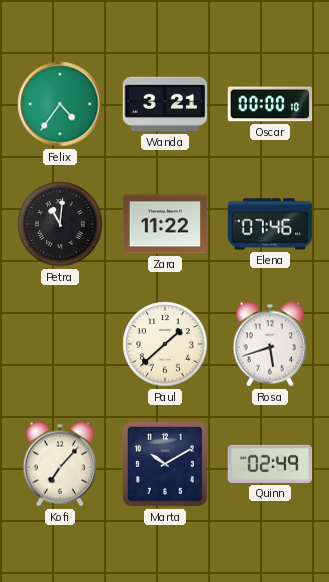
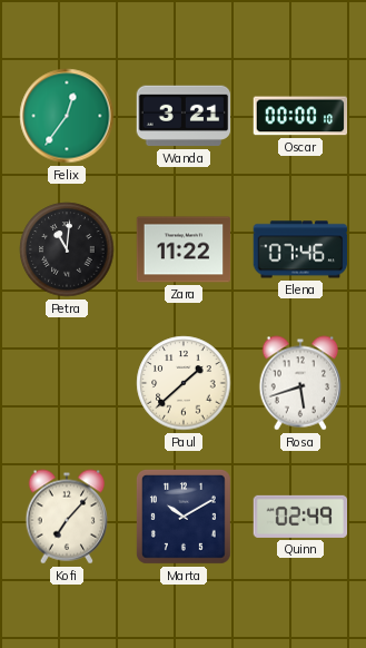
Felix: 4:36 -> 12:36
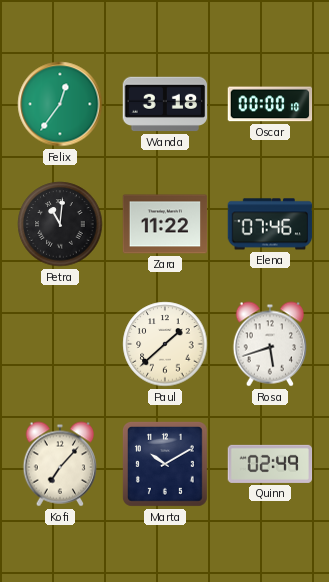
Wanda: 3:21 -> 3:18
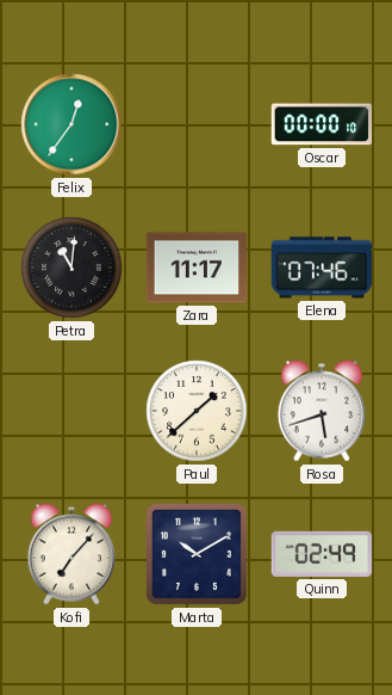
Wanda: 3:18 -> none
Zara: 11:22 -> 11:17
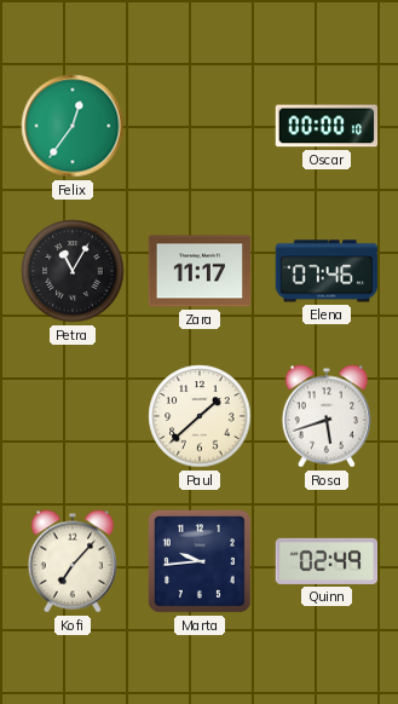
Petra: 11:01 -> 11:05
Marta: 10:10 -> 9:44
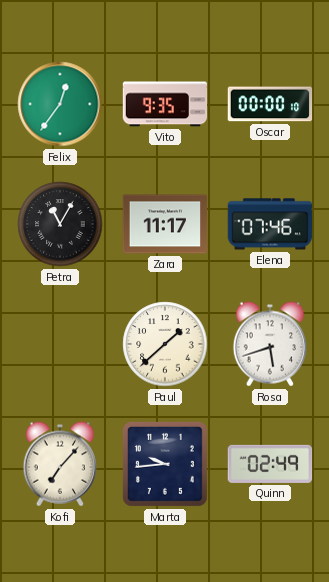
Vito: none -> 9:35
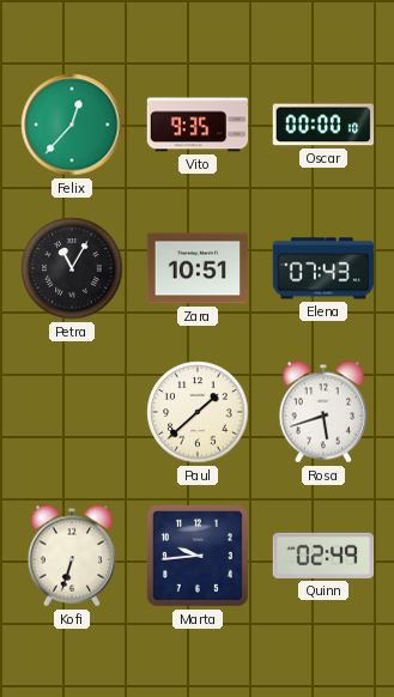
Felix: 12:36 -> 12:37
Zara: 11:17 -> 10:51
Elena: 07:46 -> 07:43
Kofi: 7:07 -> 6:33
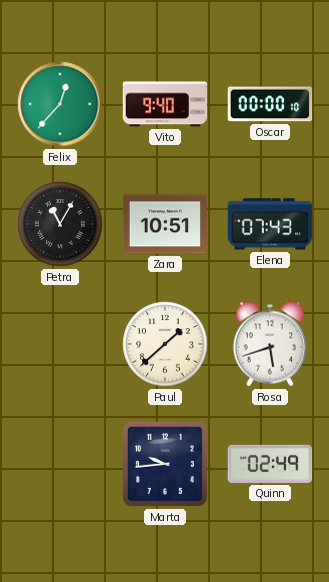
Vito: 9:35 -> 9:40
Kofi: 6:33 -> none
